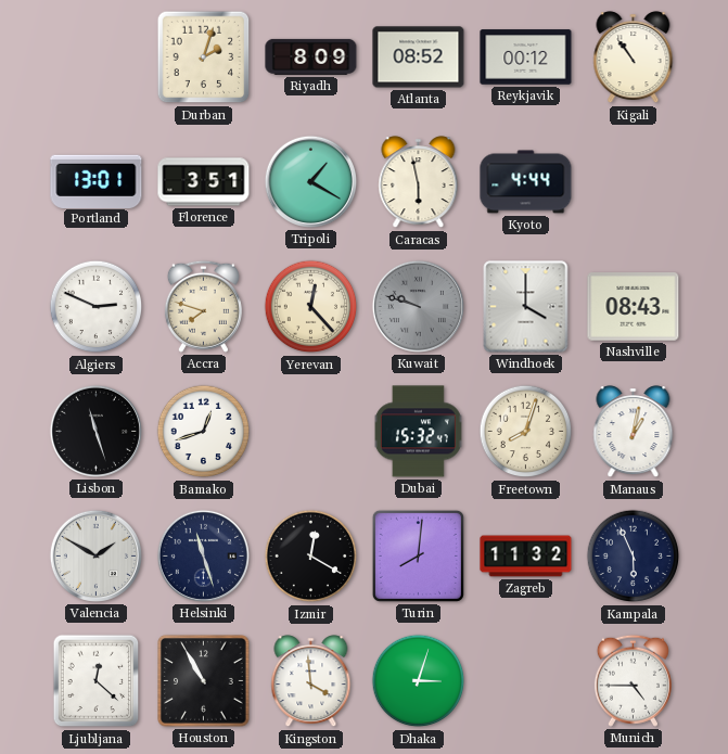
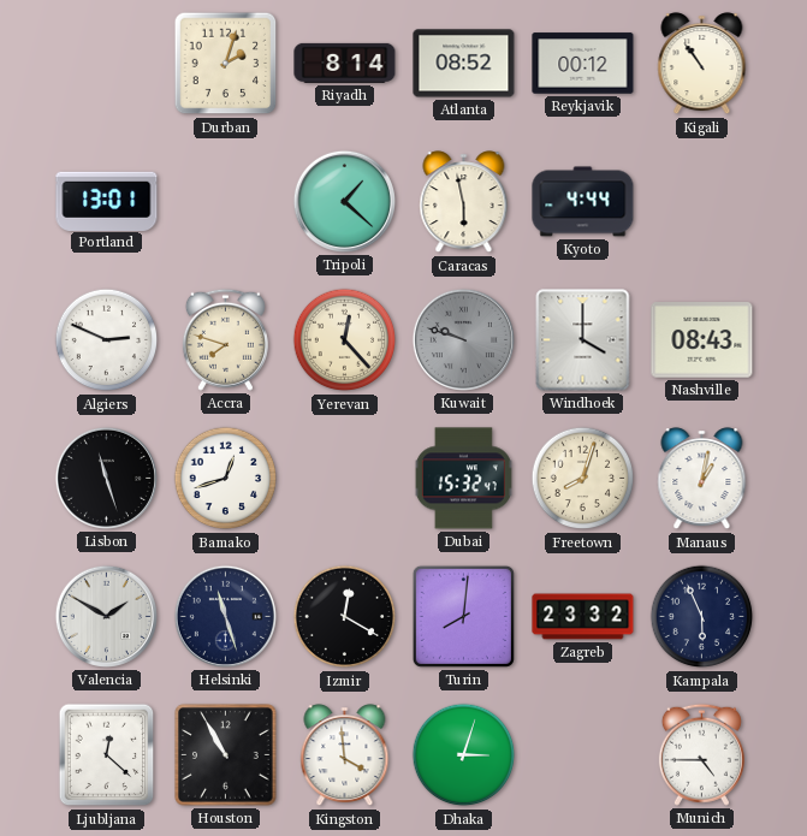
Riyadh: 8:09 -> 8:14
Florence: 3:51 -> none
Tripoli: 1:20 -> 1:22
Zagreb: 11:32 -> 23:32
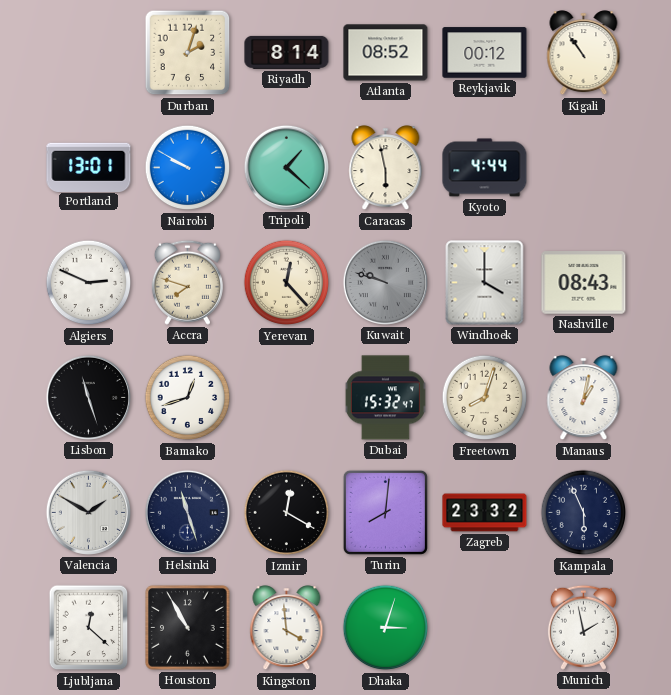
Nairobi: none -> 9:50
Munich: 4:45 -> 1:58
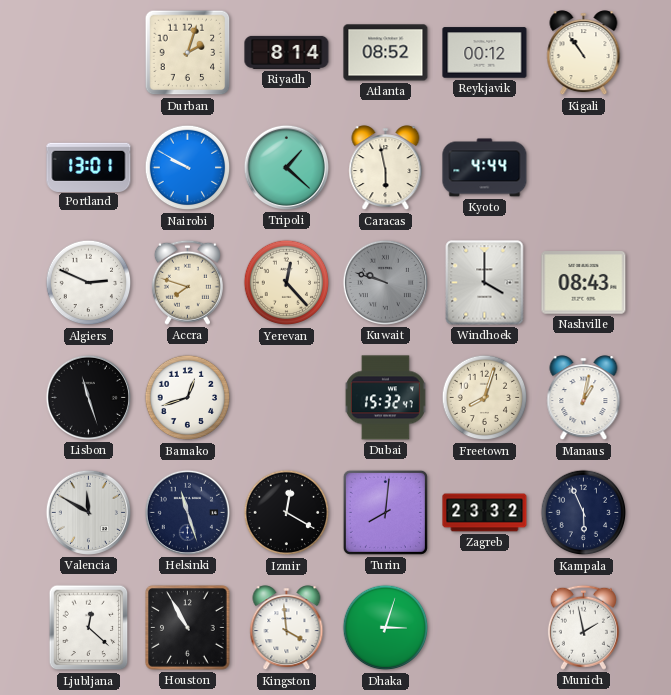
Valencia: 1:50 -> 11:50
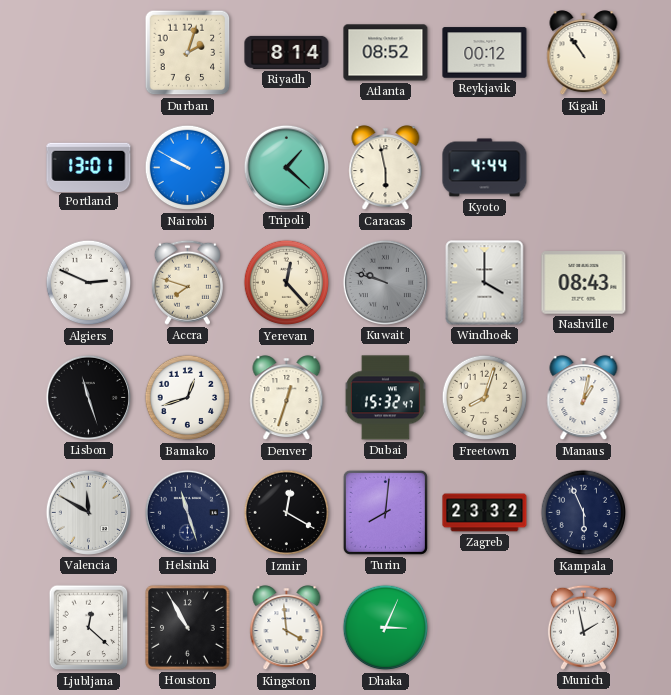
Denver: none -> 12:33
Dhaka: 3:03 -> 3:04
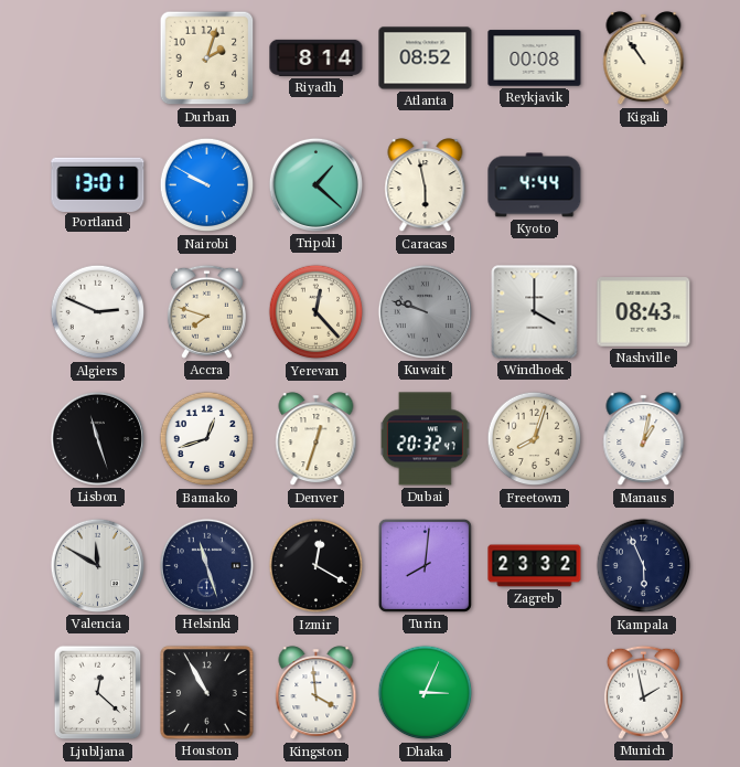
Reykjavik: 00:12 -> 00:08
Dubai: 15:32 -> 20:32
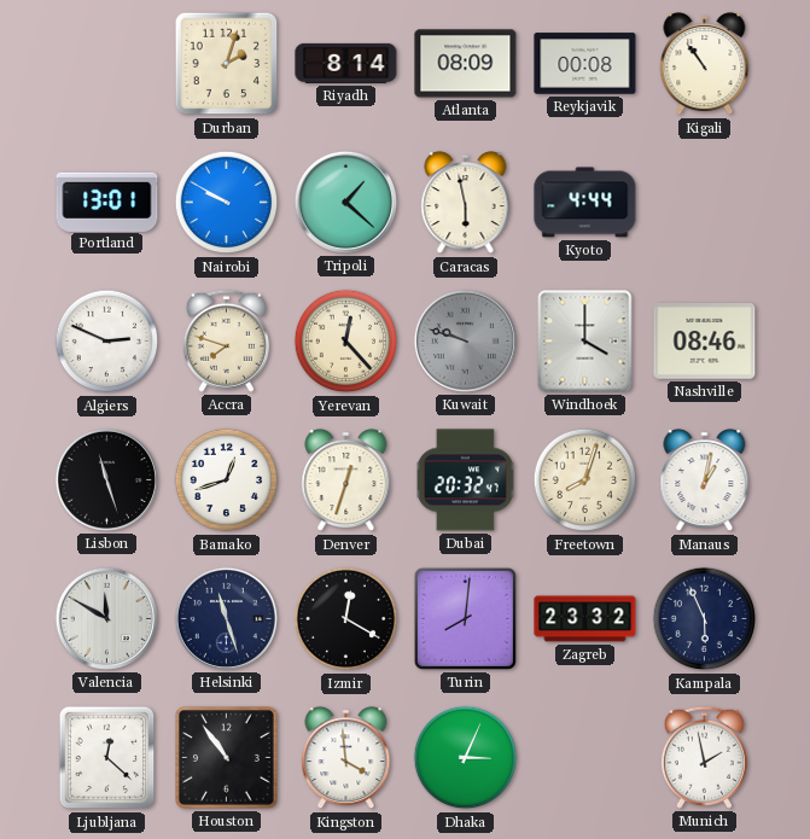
Atlanta: 08:52 -> 08:09
Nashville: 08:43 -> 08:46
Houston: 10:55 -> 10:54
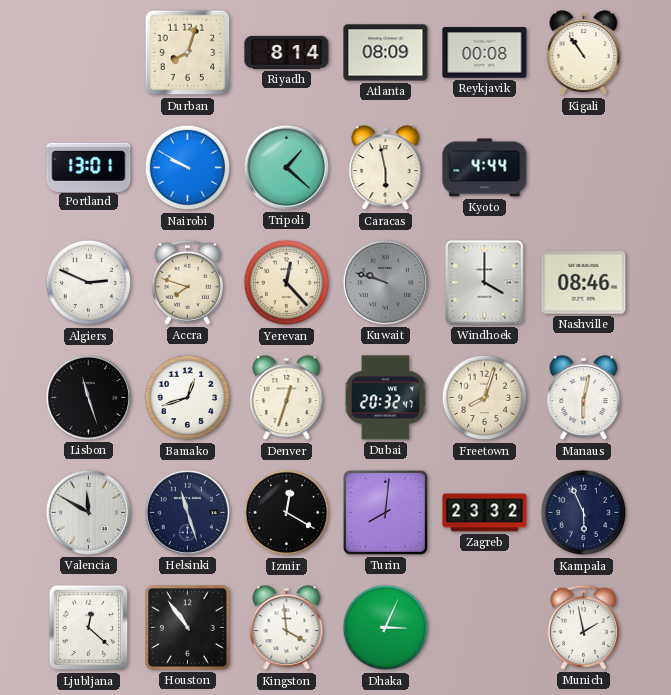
Durban: 2:03 -> 8:03
Manaus: 1:02 -> 6:02
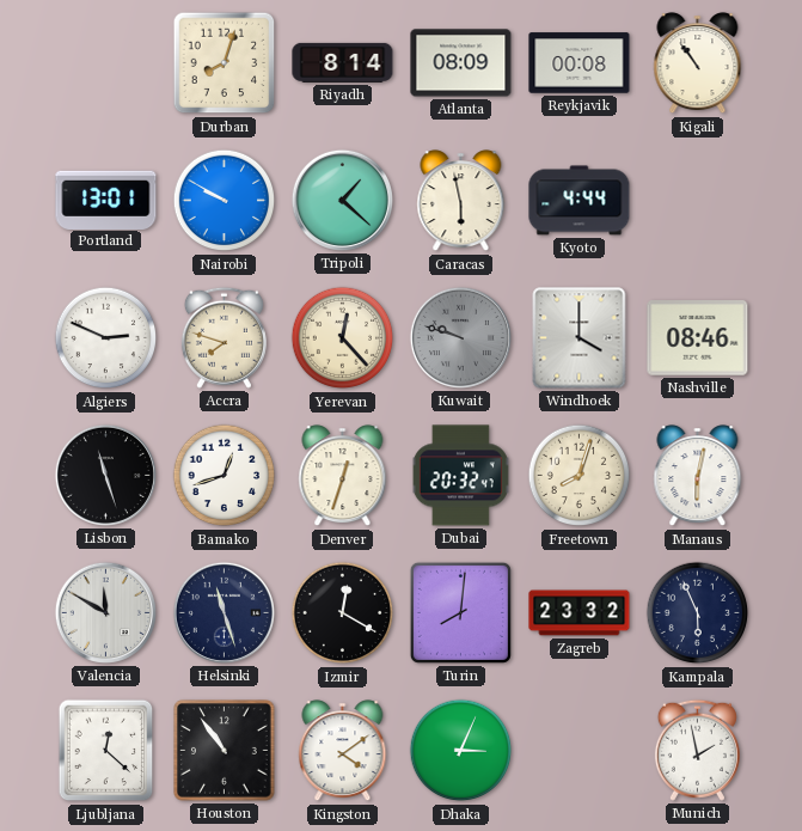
Kingston: 3:59 -> 4:09
